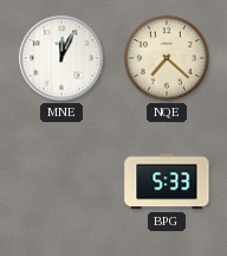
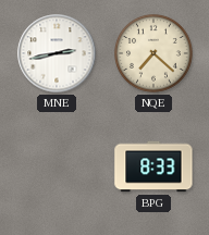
MNE: 12:04 -> 2:43
BPG: 5:33 -> 8:33
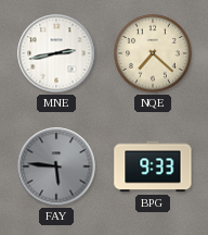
FAY: none -> 5:46
BPG: 8:33 -> 9:33
